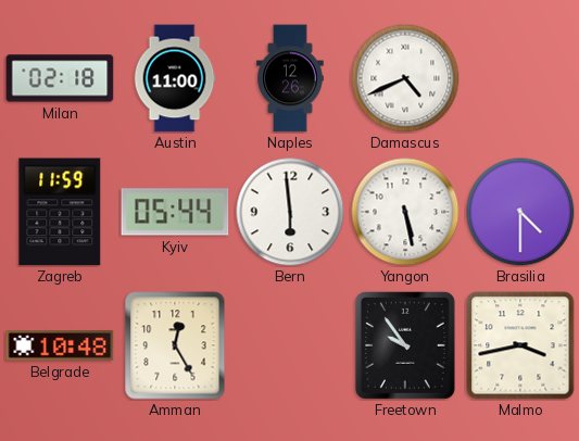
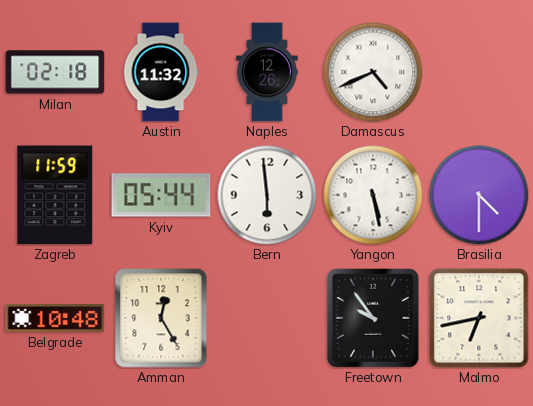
Austin: 11:00 -> 11:32
Malmo: 3:43 -> 6:43
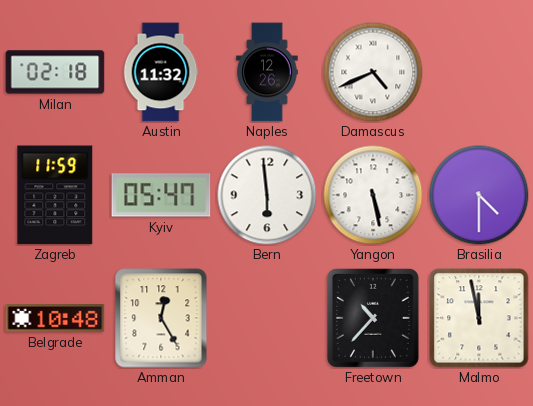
Kyiv: 05:44 -> 05:47
Freetown: 9:54 -> 10:37
Malmo: 6:43 -> 11:58
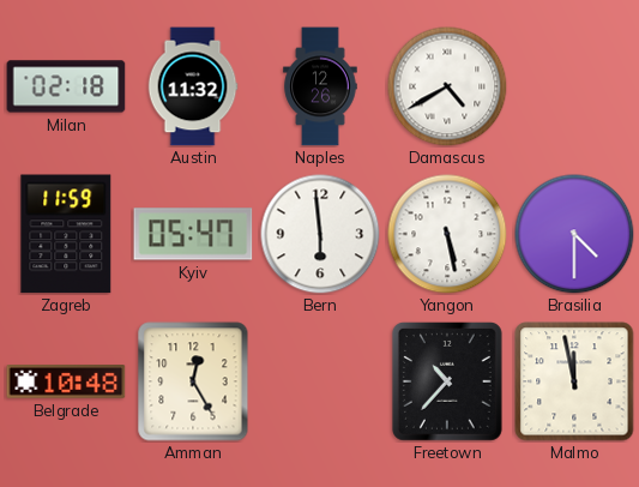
Damascus: 4:41 -> 4:40
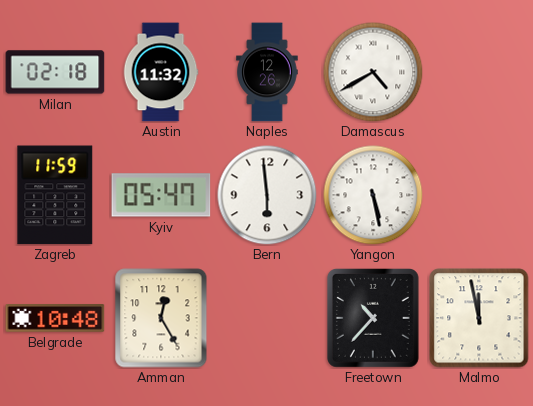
Brasilia: 4:30 -> none
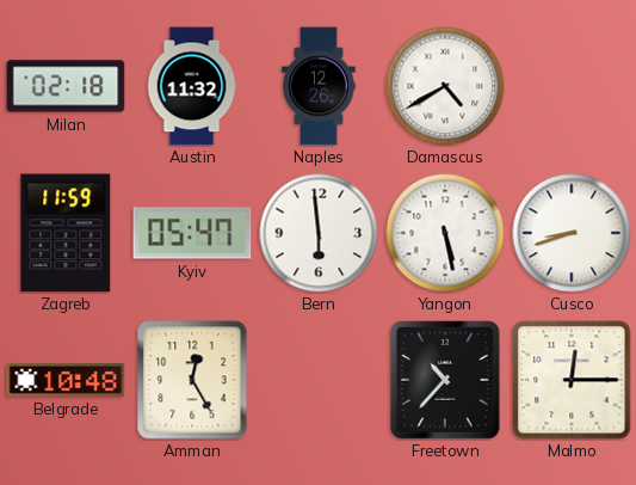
Cusco: none -> 8:42
Malmo: 11:58 -> 12:15
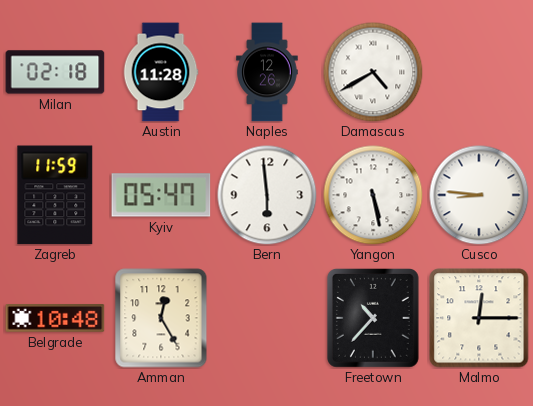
Austin: 11:32 -> 11:28
Cusco: 8:42 -> 8:46
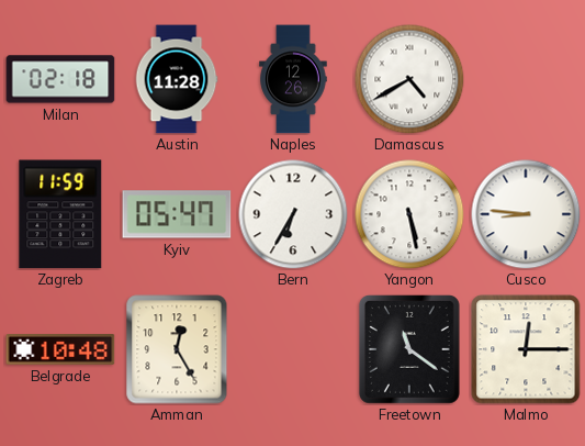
Bern: 5:59 -> 6:35
Freetown: 10:37 -> 11:21
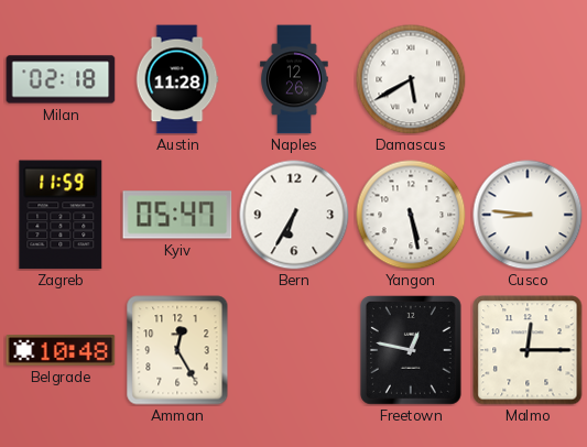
Damascus: 4:40 -> 5:40
Freetown: 11:21 -> 12:47
